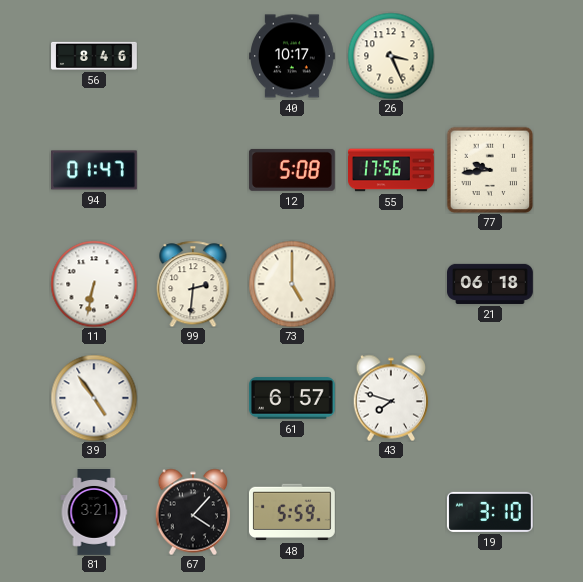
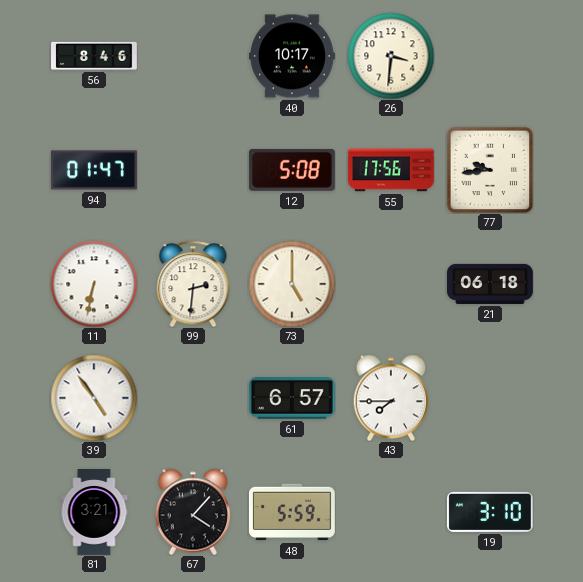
26: 3:26 -> 3:31
43: 7:48 -> 7:45
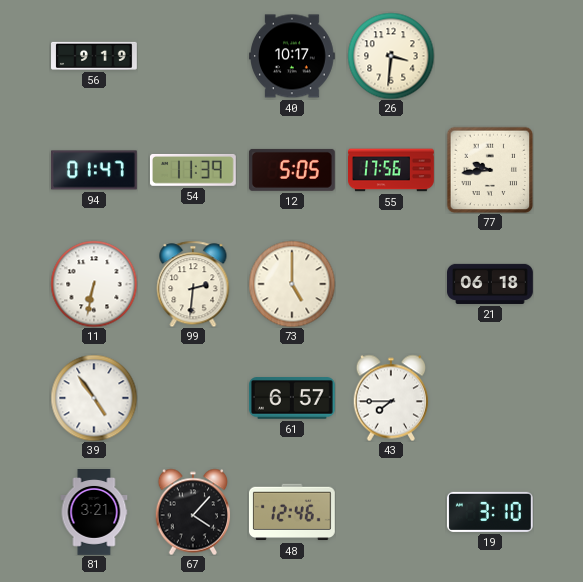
56: 8:46 -> 9:19
54: none -> 11:39
12: 5:08 -> 5:05
48: 5:59 -> 12:46
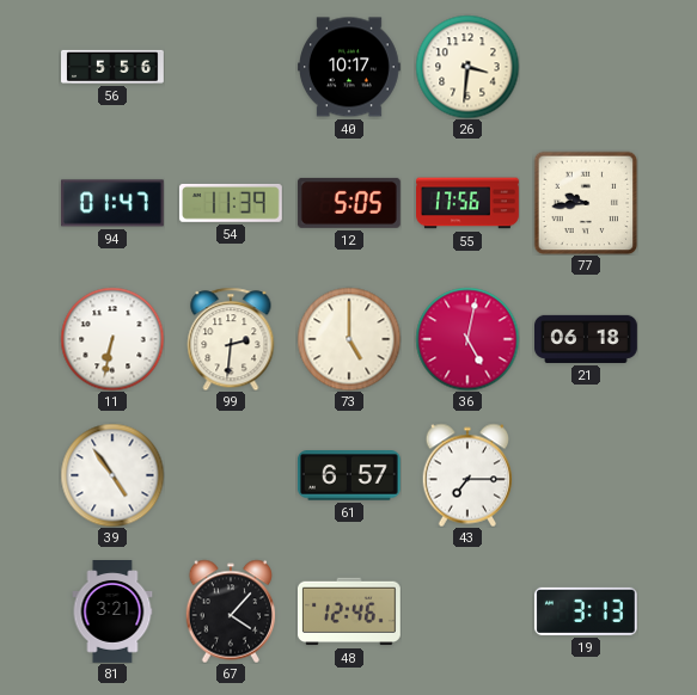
56: 9:19 -> 5:56
36: none -> 5:02
43: 7:45 -> 7:15
19: 3:10 -> 3:13
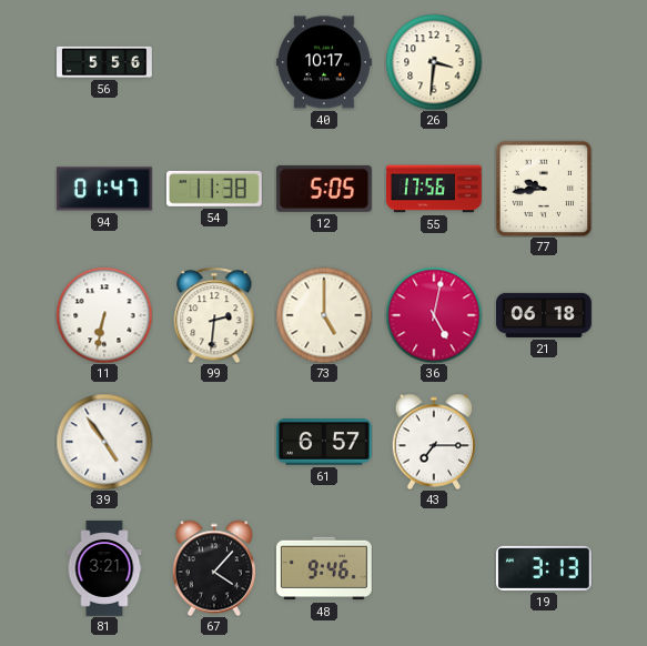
54: 11:39 -> 11:38
48: 12:46 -> 9:46
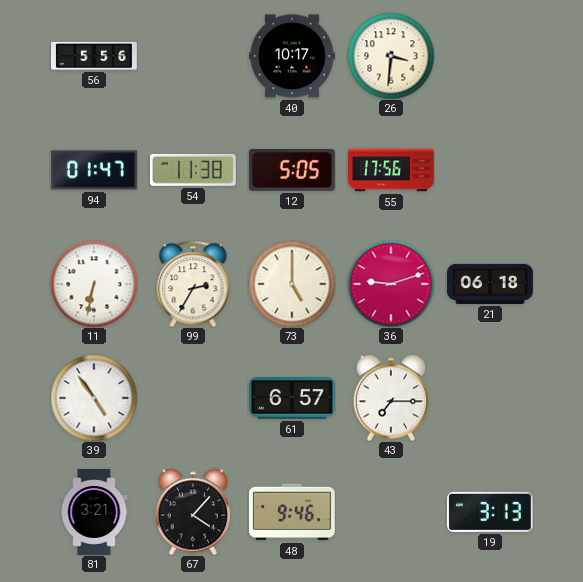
77: 9:44 -> none
99: 2:31 -> 2:35
36: 5:02 -> 9:12
